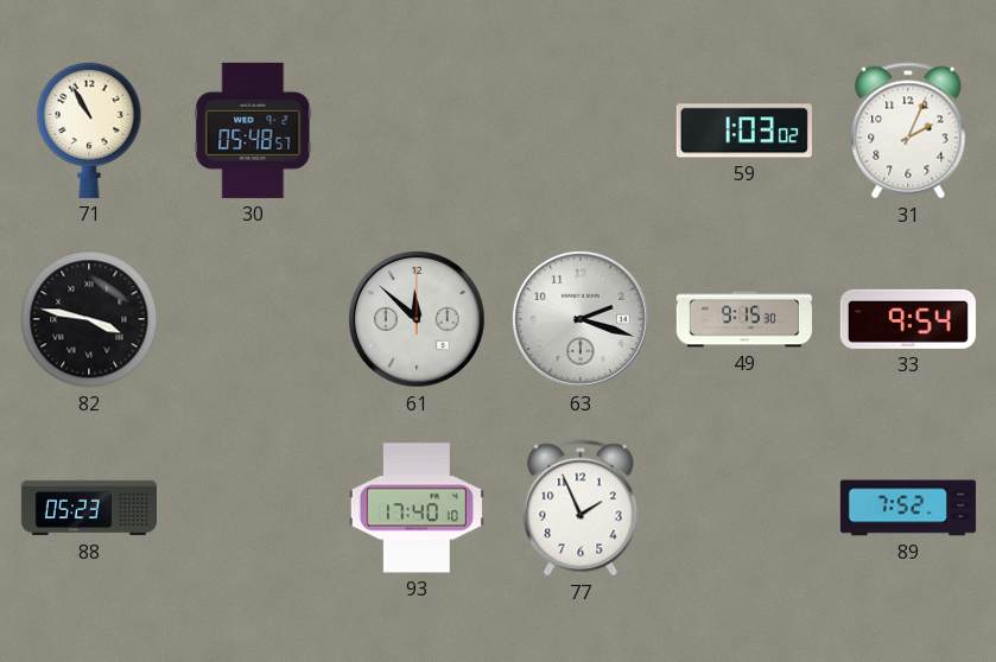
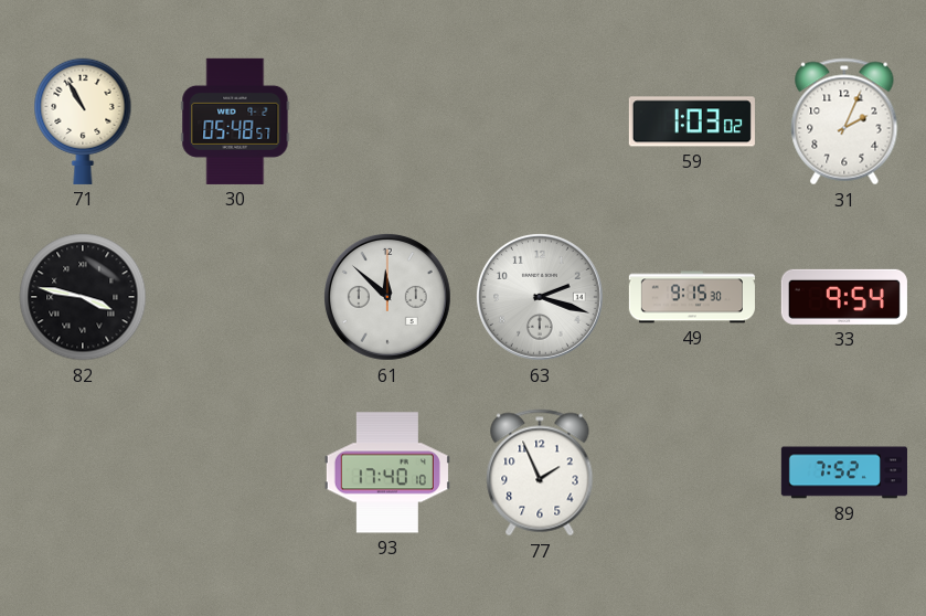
88: 05:23 -> none
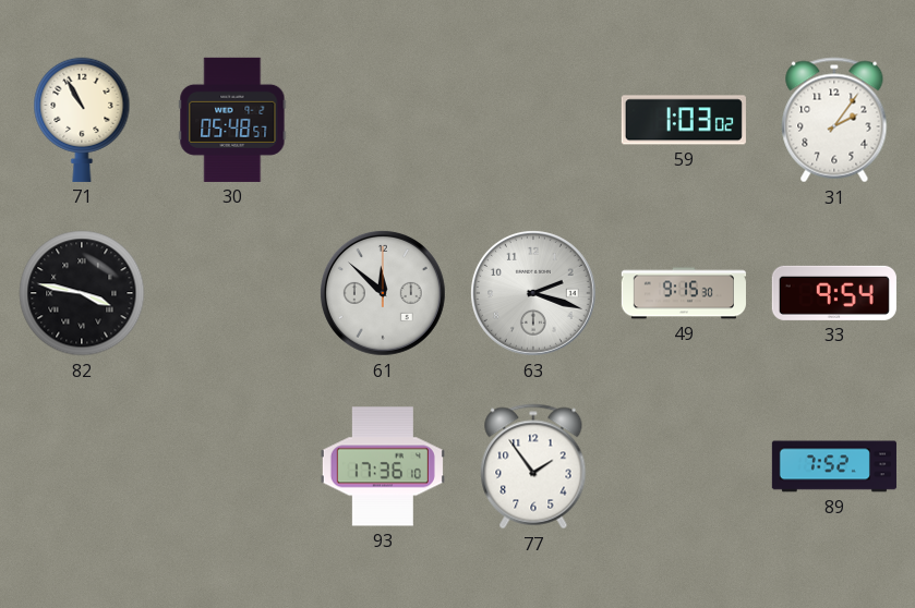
31: 2:04 -> 2:06
93: 17:40 -> 17:36
77: 1:56 -> 1:54
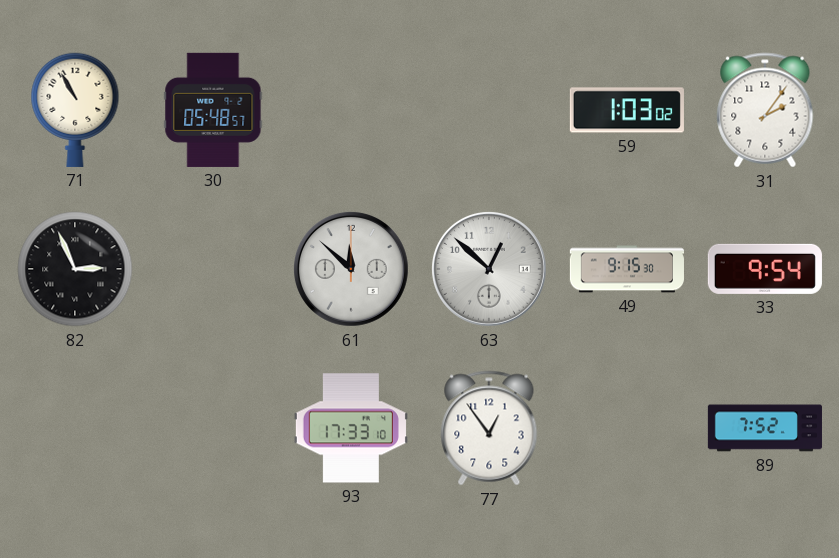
82: 3:47 -> 2:56
63: 2:18 -> 12:52
93: 17:36 -> 17:33
77: 1:54 -> 12:54
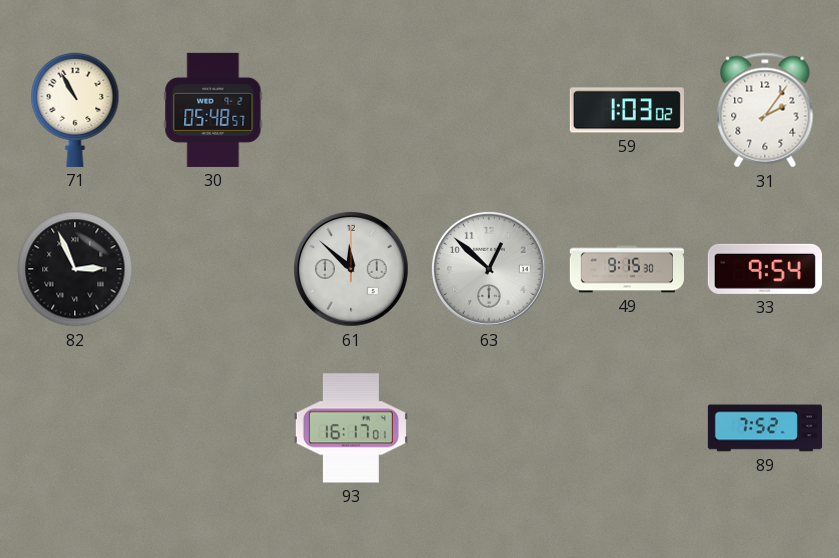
93: 17:33 -> 16:17
77: 12:54 -> none
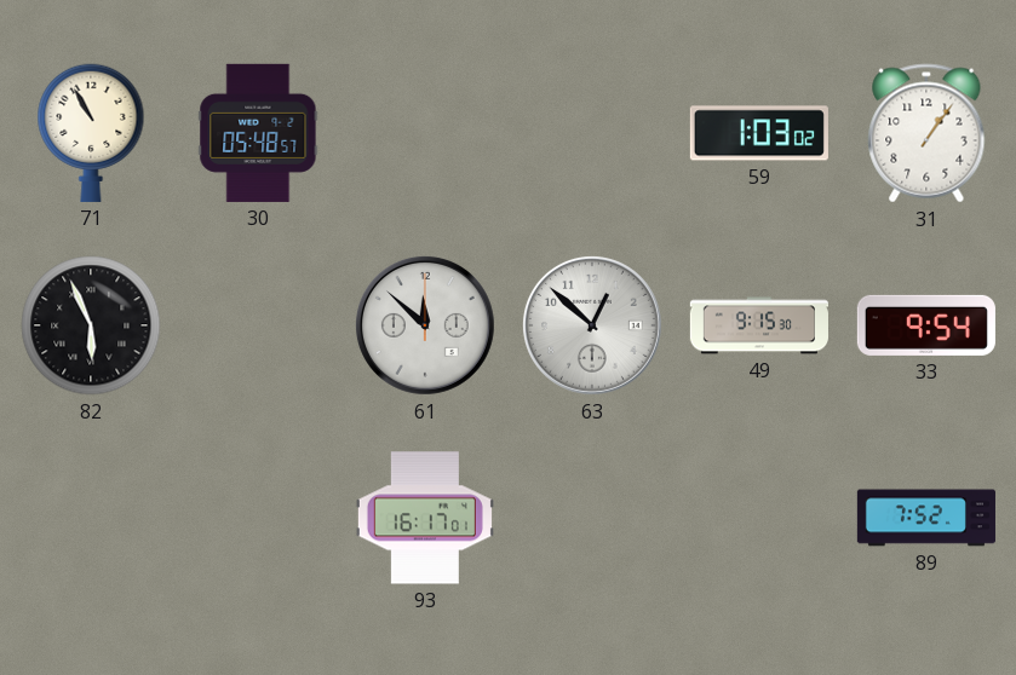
31: 2:06 -> 1:06
82: 2:56 -> 5:56
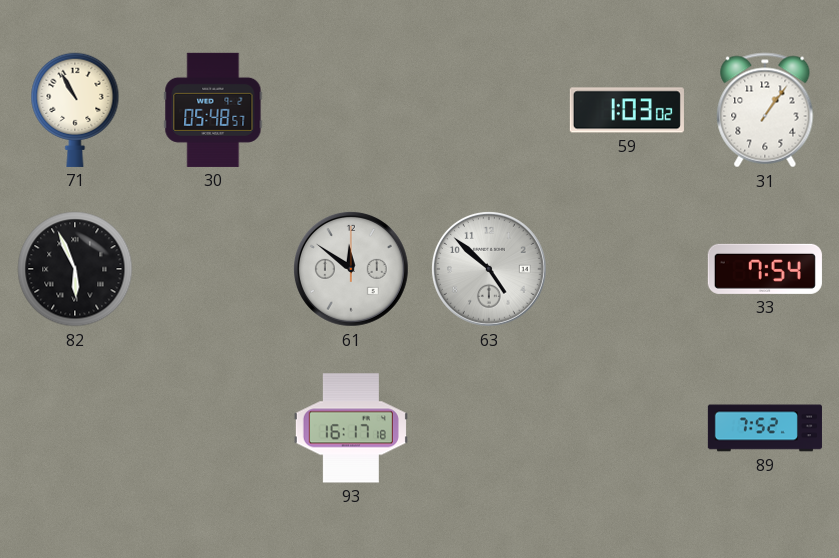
61: 11:52 -> 11:51
63: 12:52 -> 4:52
49: 9:15 -> none
33: 9:54 -> 7:54
93: 16:17:01 -> 16:17:18
